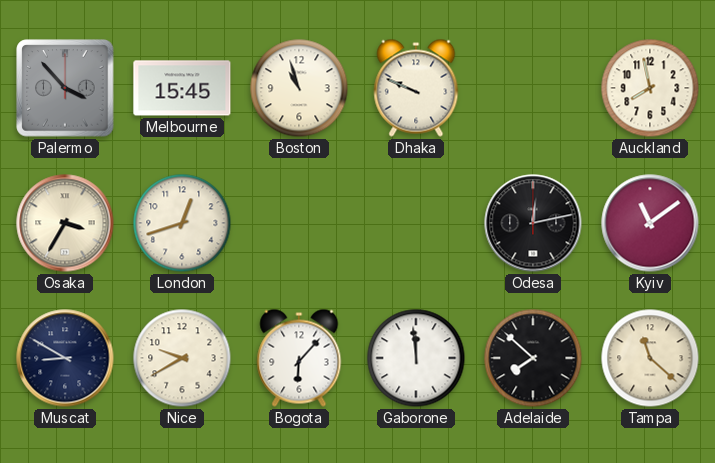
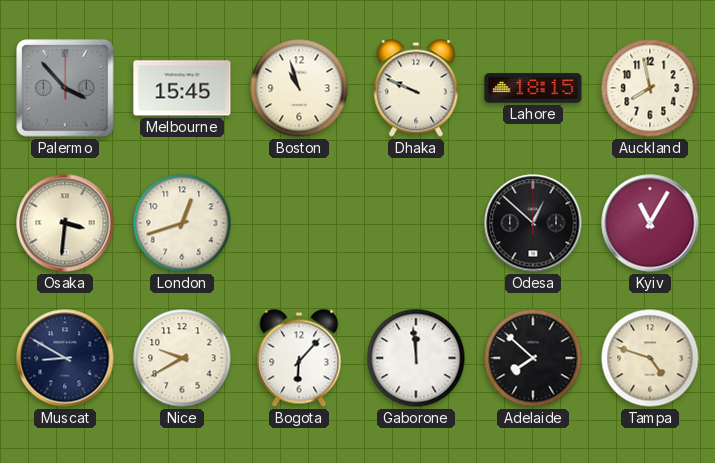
Lahore: none -> 18:15
Osaka: 3:35 -> 3:31
Odesa: 12:13 -> 12:52
Kyiv: 11:09 -> 11:05
Tampa: 11:22 -> 4:48
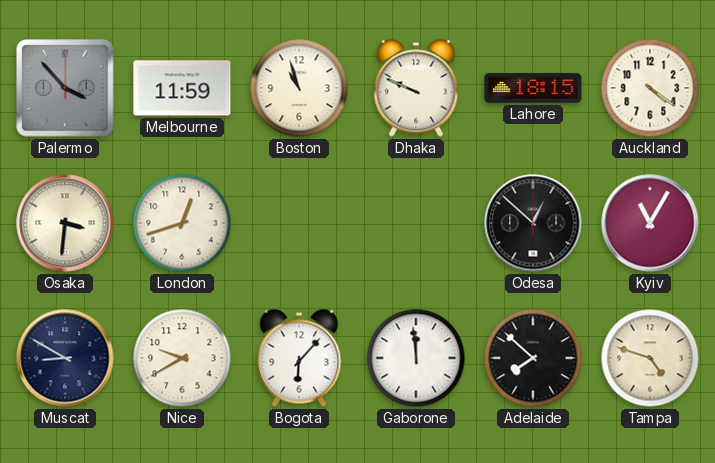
Melbourne: 15:45 -> 11:59
Auckland: 7:58 -> 4:21
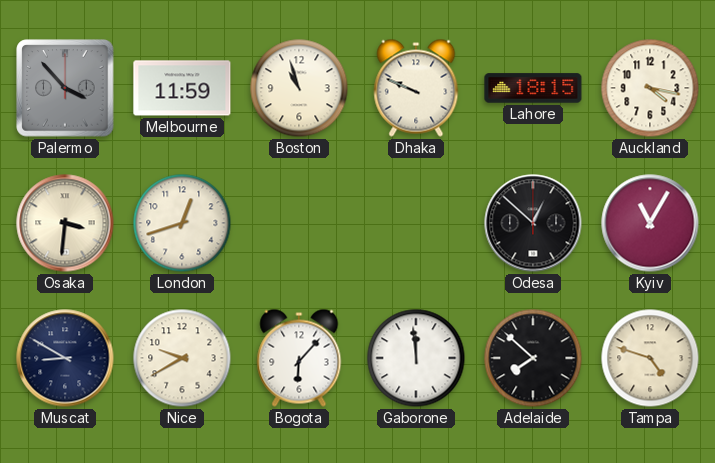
Auckland: 4:21 -> 4:17
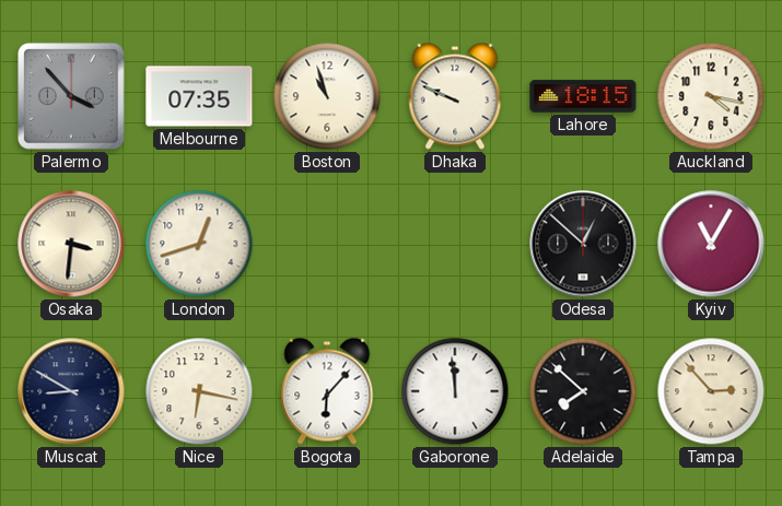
Melbourne: 11:59 -> 07:35
Nice: 9:40 -> 6:17
Tampa: 4:48 -> 2:53
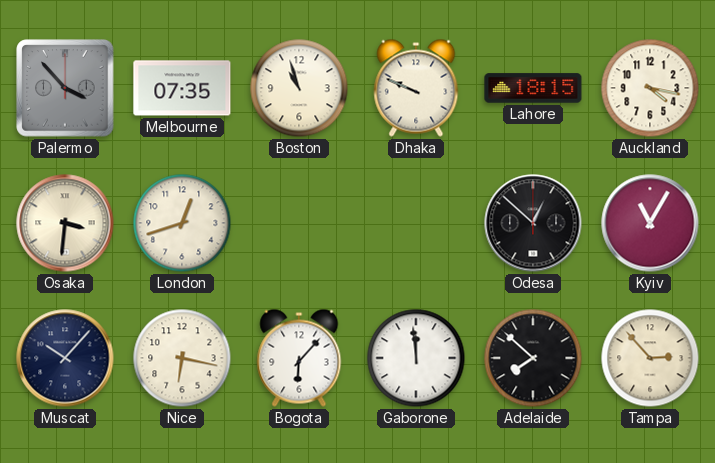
Muscat: 8:50 -> 10:07
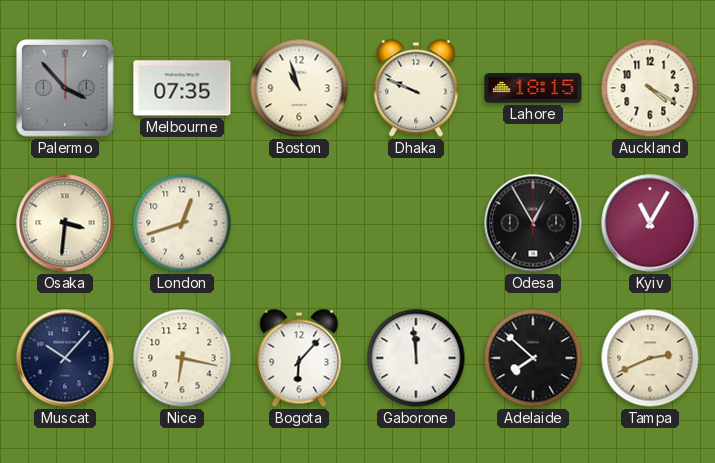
Auckland: 4:17 -> 4:20
Odesa: 12:52 -> 12:55
Tampa: 2:53 -> 2:41
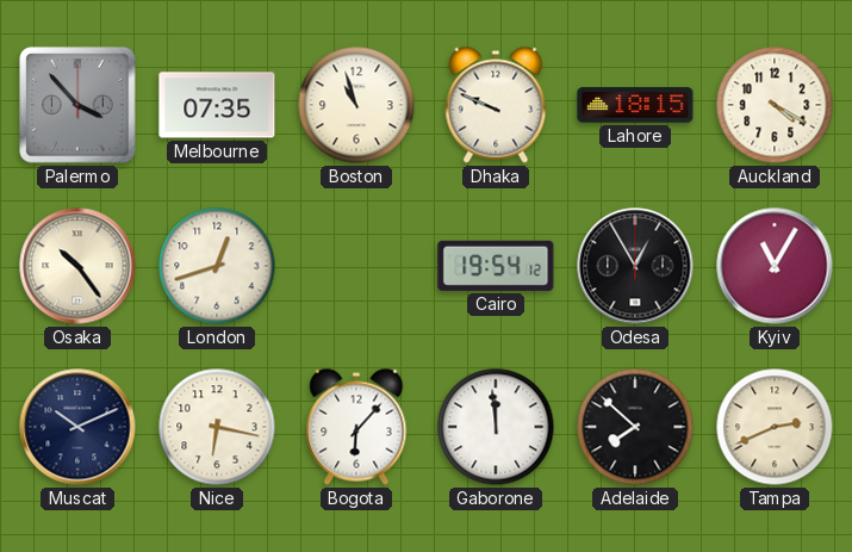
Osaka: 3:31 -> 10:24
Cairo: none -> 19:54
Muscat: 10:07 -> 10:11
